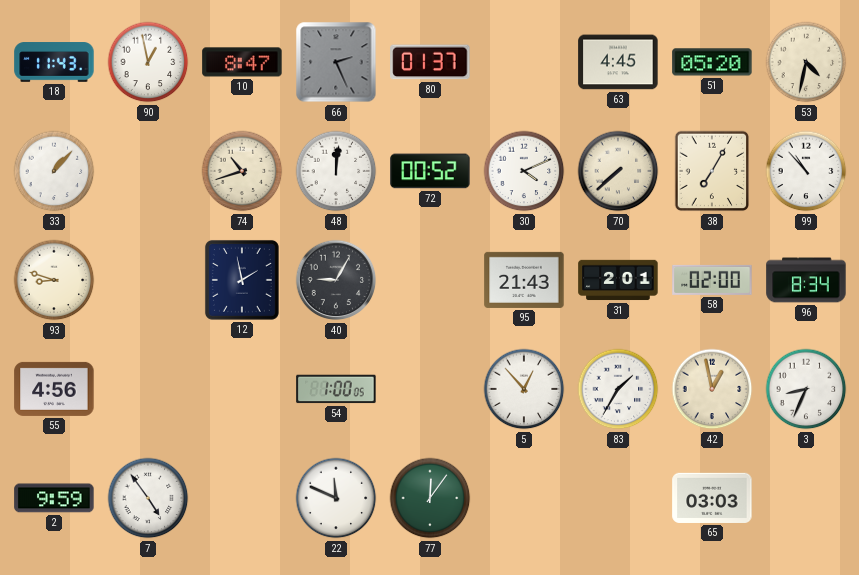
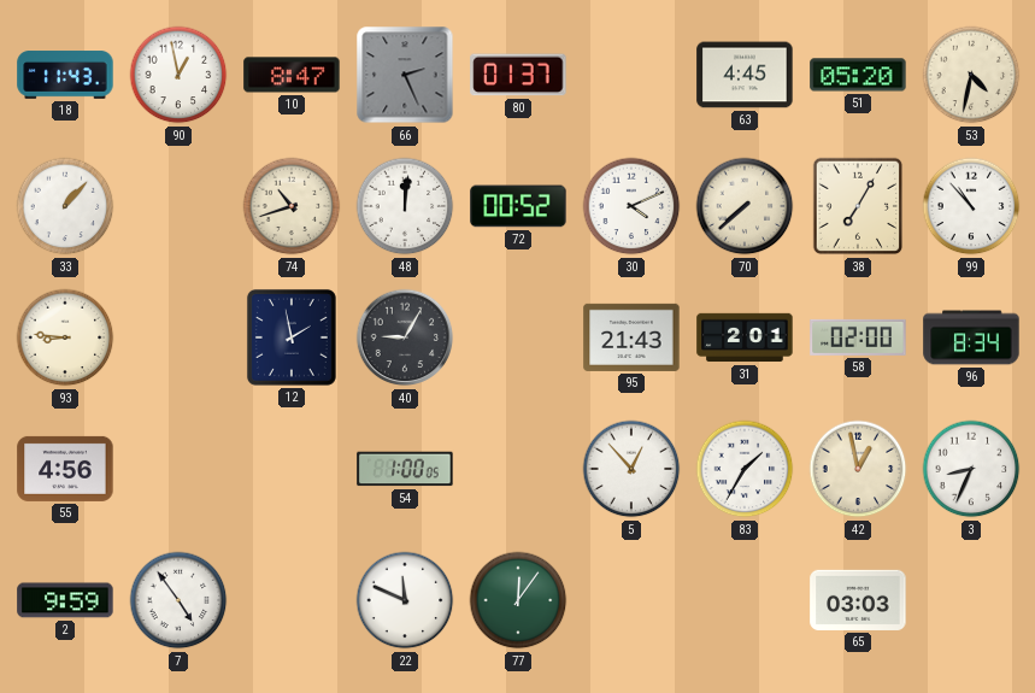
93: 8:48 -> 8:46
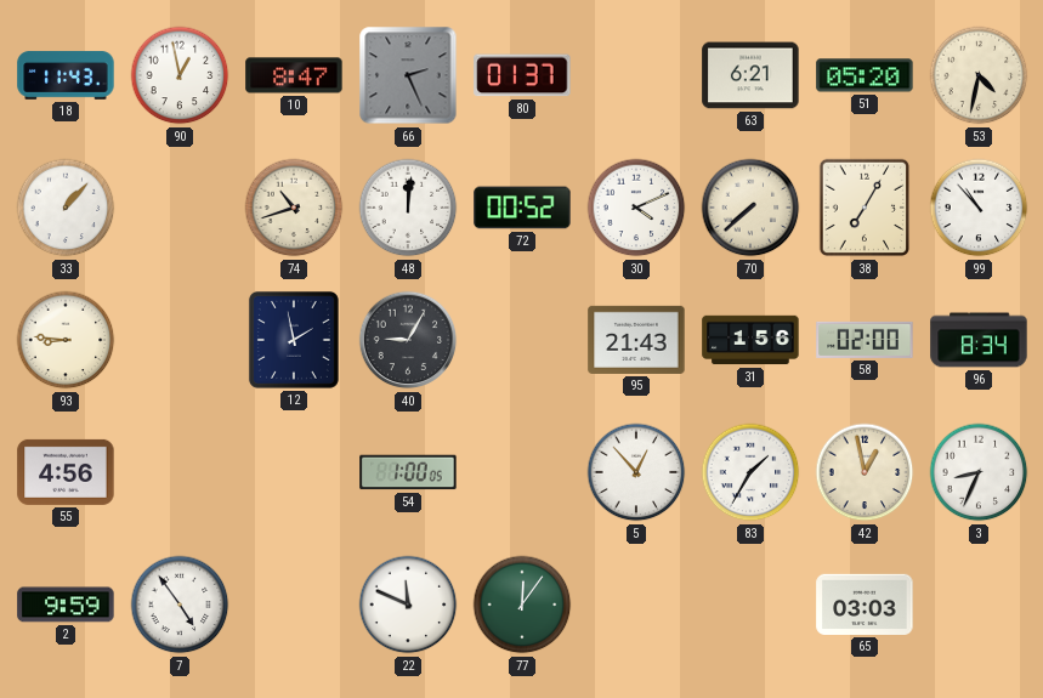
63: 4:45 -> 6:21
31: 2:01 -> 1:56
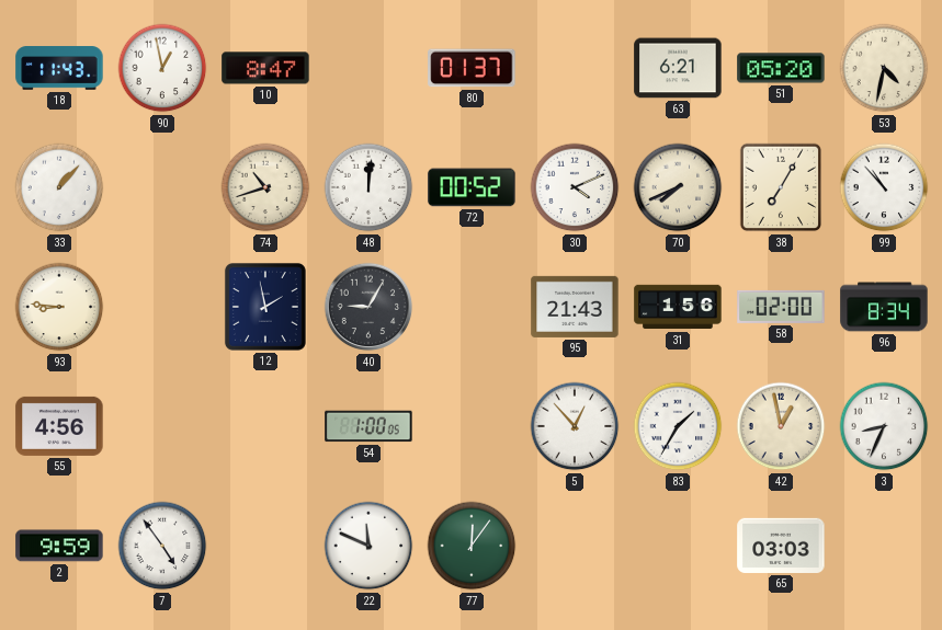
66: 2:26 -> none
70: 7:38 -> 7:41
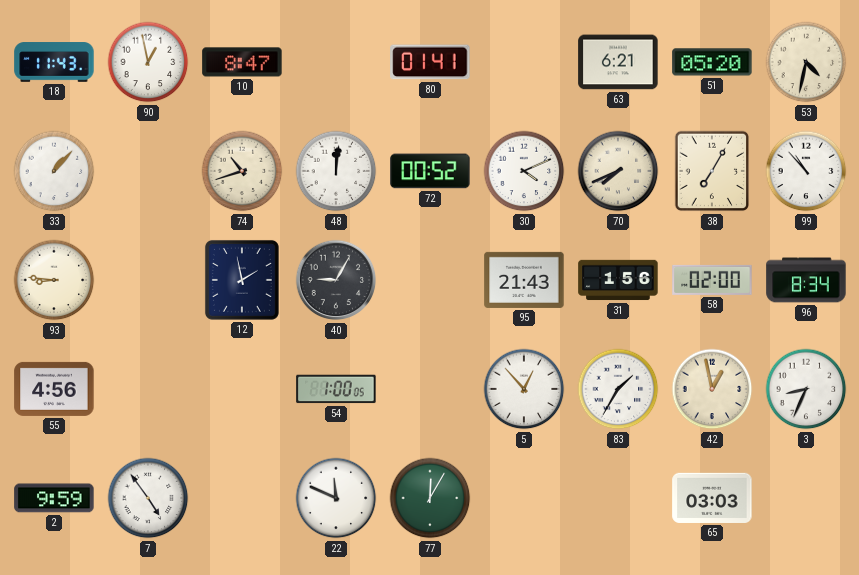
80: 01:37 -> 01:41
77: 12:06 -> 12:05
